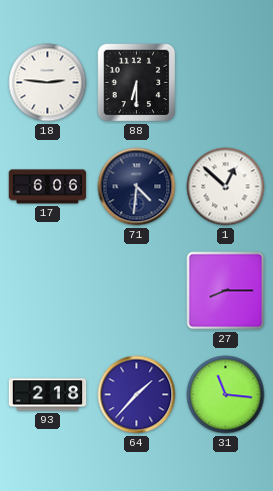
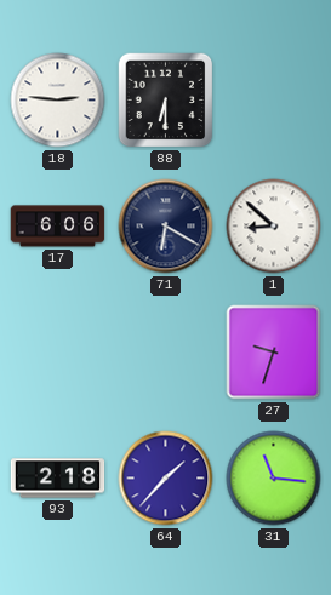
71: 4:31 -> 6:20
1: 12:52 -> 8:52
27: 8:15 -> 9:33
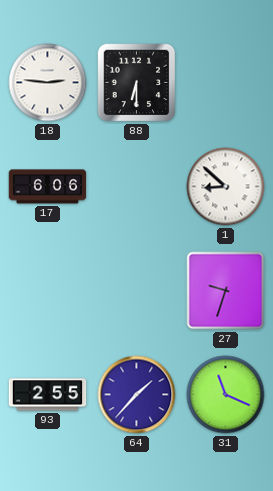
71: 6:20 -> none
93: 2:18 -> 2:55
31: 11:16 -> 11:19
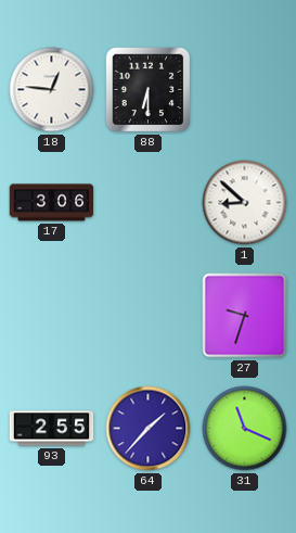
18: 2:46 -> 12:46
17: 6:06 -> 3:06
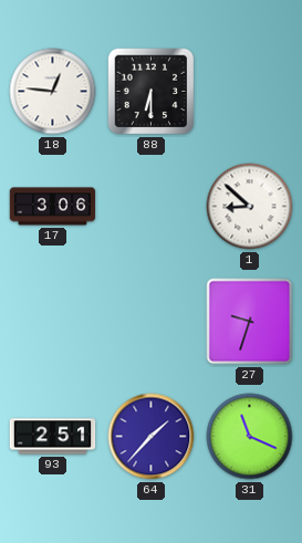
93: 2:55 -> 2:51
